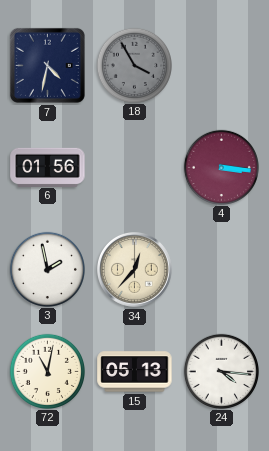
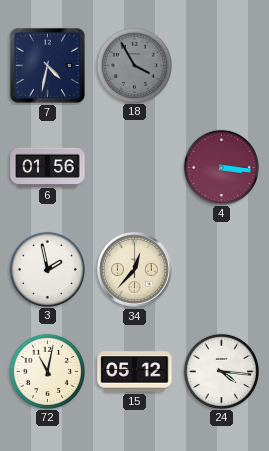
15: 05:13 -> 05:12
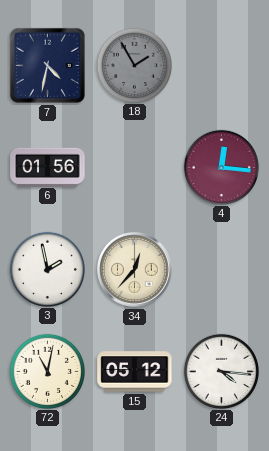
18: 3:55 -> 1:55
4: 3:16 -> 12:16
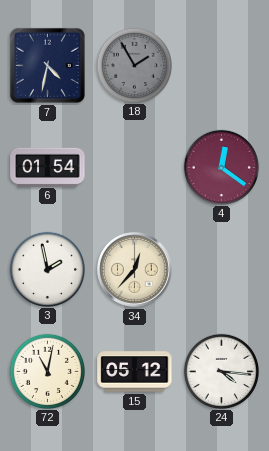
6: 01:56 -> 01:54
4: 12:16 -> 12:21
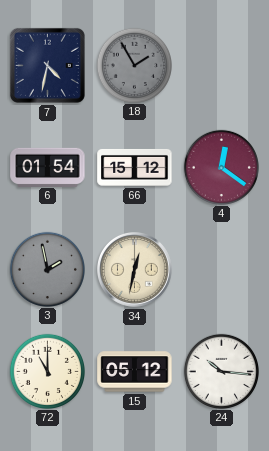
66: none -> 15:12
3 dial: white -> grey
34: 12:37 -> 12:32
72: 11:02 -> 11:00
24: 4:16 -> 10:16
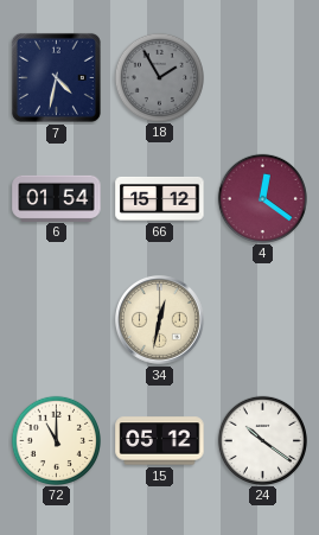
3: 1:58 -> none
24: 10:16 -> 10:21
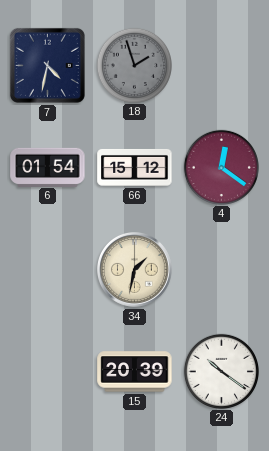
18: 1:55 -> 1:57
34: 12:32 -> 1:32
72: 11:00 -> none
15: 05:12 -> 20:39
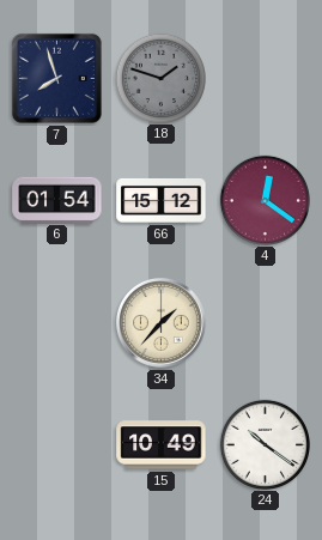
7: 4:32 -> 7:57
18: 1:57 -> 1:48
34: 1:32 -> 1:37
15: 20:39 -> 10:49
